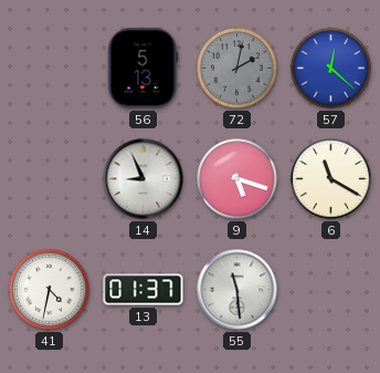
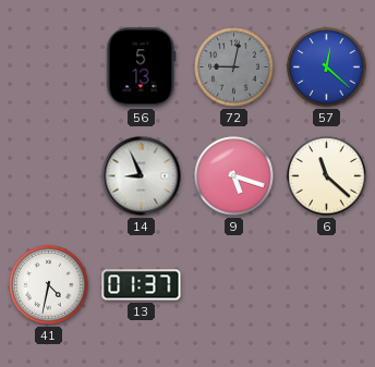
72: 2:02 -> 9:02
6: 11:20 -> 11:22
55: 11:29 -> none
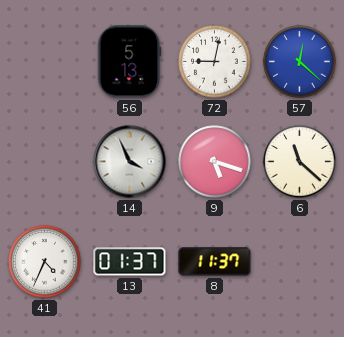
72 dial: grey -> white
14: 8:56 -> 3:56
41: 4:32 -> 4:34
8: none -> 11:37
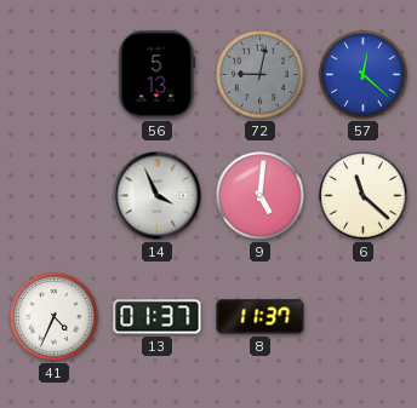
72 dial: white -> grey
9: 5:18 -> 5:01
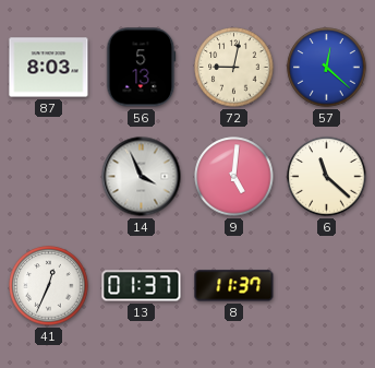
87: none -> 8:03
72 dial: grey -> cream
41: 4:34 -> 12:34
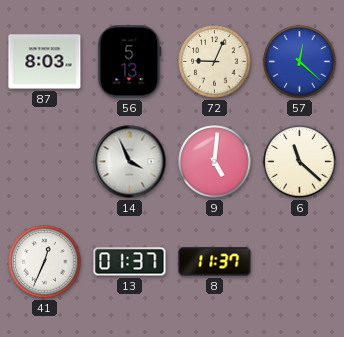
72: 9:02 -> 9:04
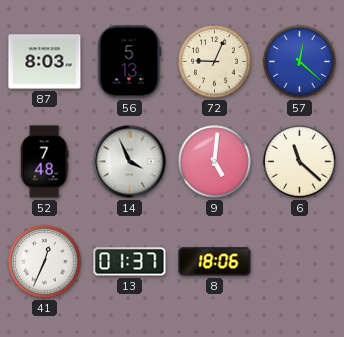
52: none -> 7:48
8: 11:37 -> 18:06
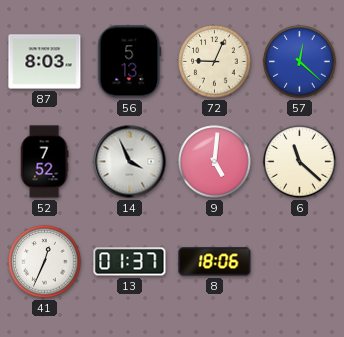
52: 7:48 -> 7:52
